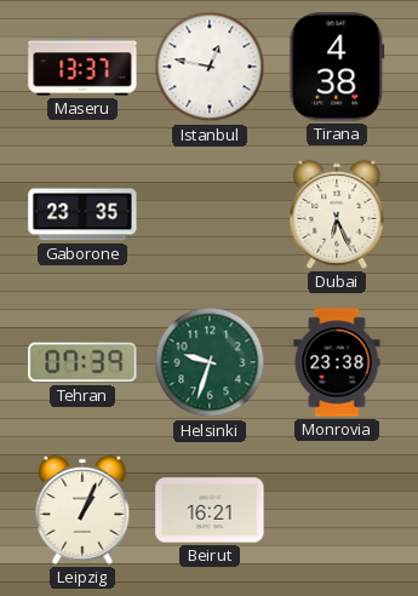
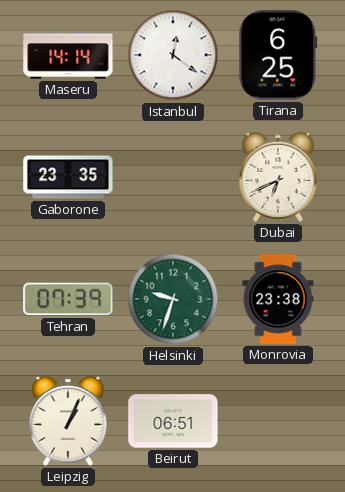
Maseru: 13:37 -> 14:14
Istanbul: 12:47 -> 12:21
Tirana: 4:38 -> 6:25
Dubai: 6:26 -> 6:41
Beirut: 16:21 -> 06:51
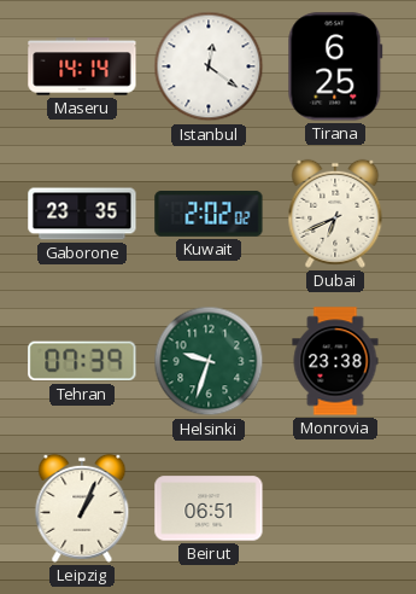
Kuwait: none -> 2:02
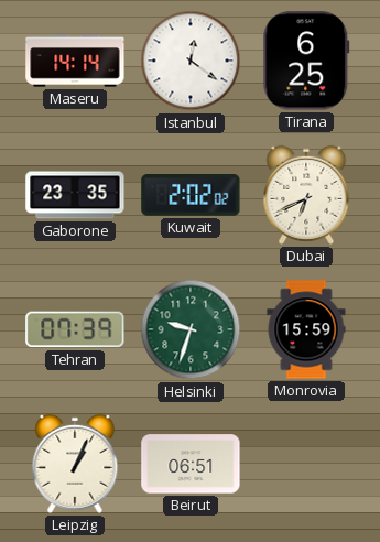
Monrovia: 23:38 -> 15:59
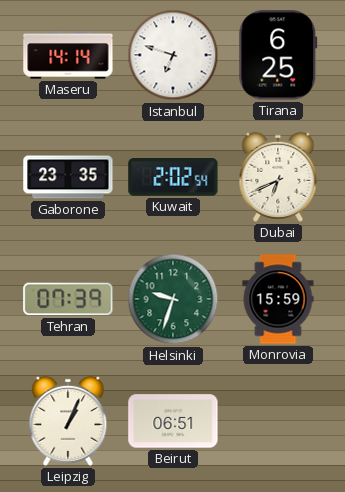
Istanbul: 12:21 -> 6:48
Kuwait: 2:02:02 -> 2:02:54
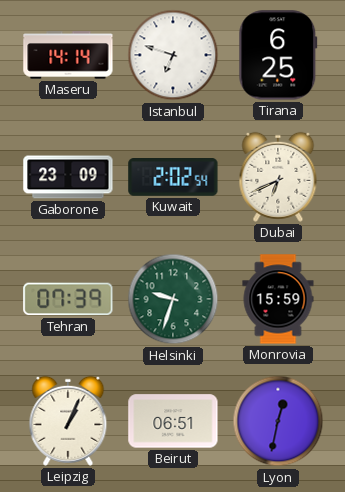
Gaborone: 23:35 -> 23:09
Lyon: none -> 12:32
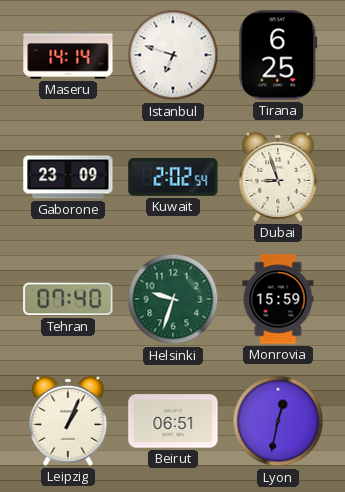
Dubai: 6:41 -> 8:57
Tehran: 07:39 -> 07:40
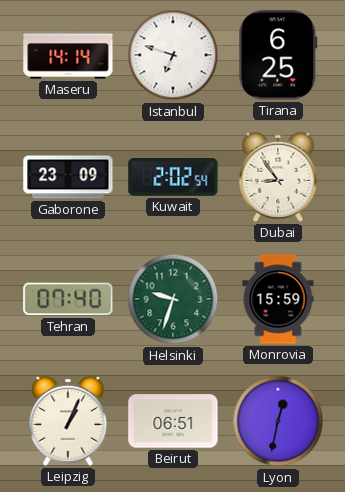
Dubai: 8:57 -> 8:54
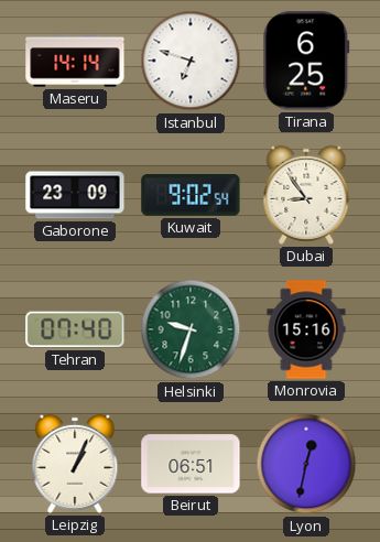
Kuwait: 2:02 -> 9:02
Monrovia: 15:59 -> 15:16
